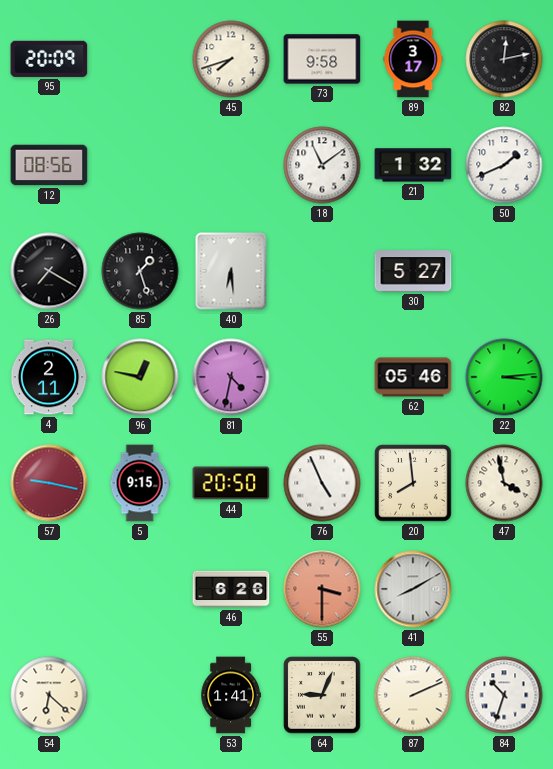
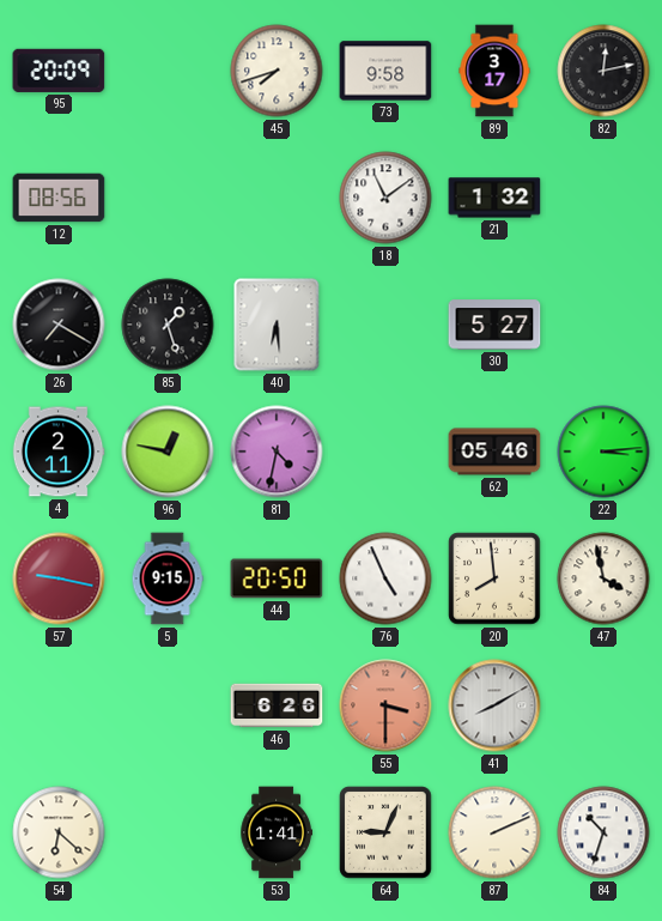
50: 1:41 -> none
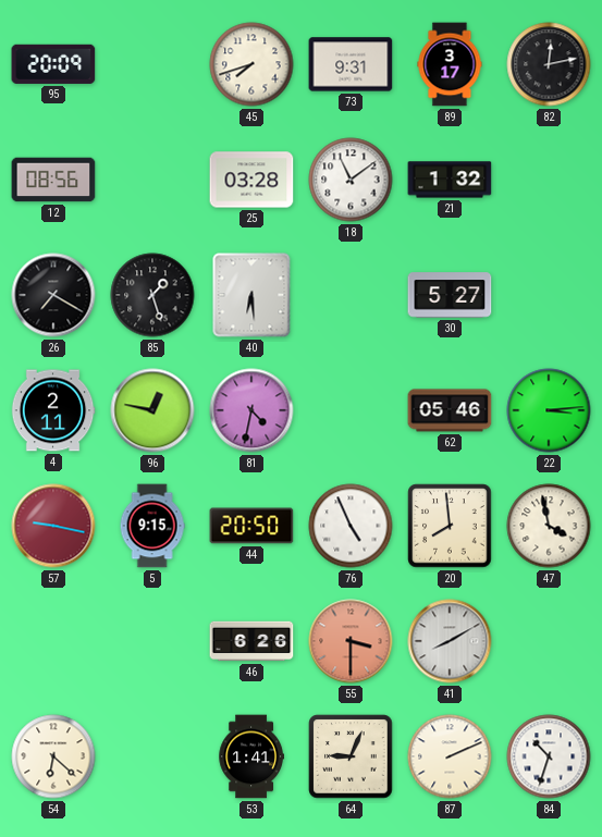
73: 9:58 -> 9:31
25: none -> 03:28
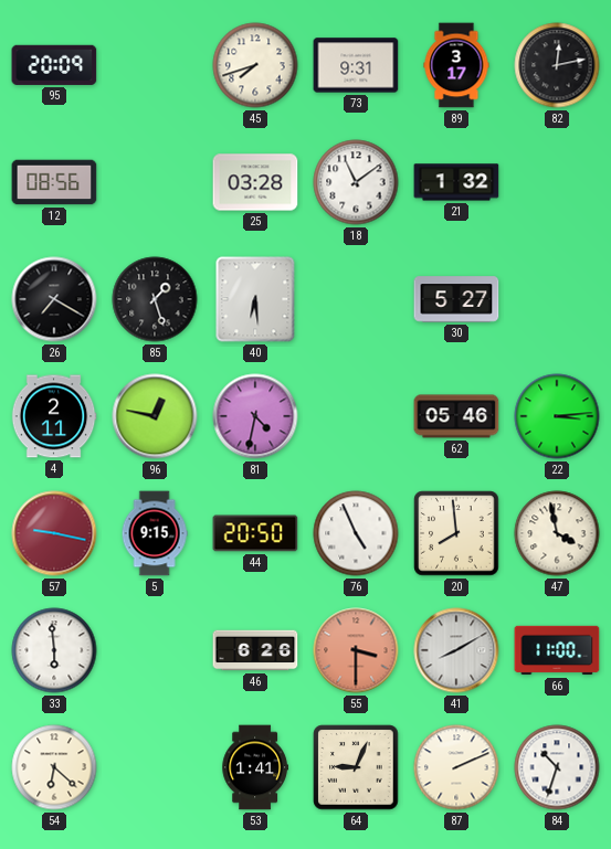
33: none -> 5:59
66: none -> 11:00
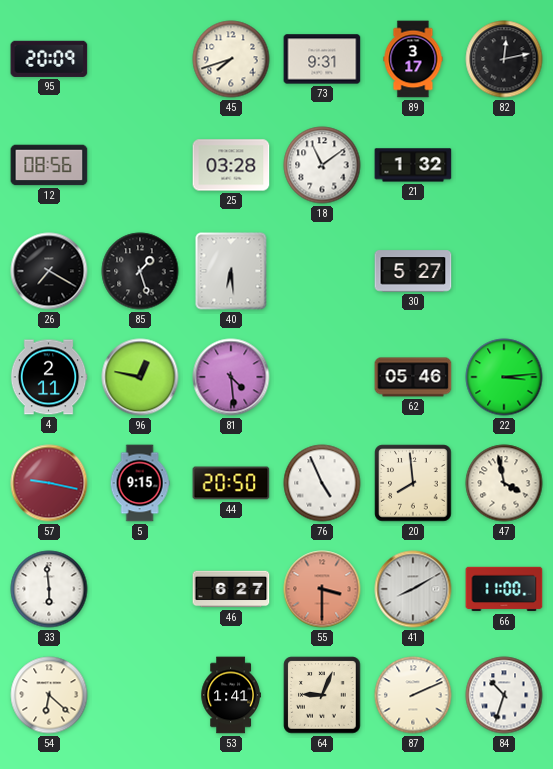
81: 4:32 -> 4:29
46: 6:26 -> 6:27
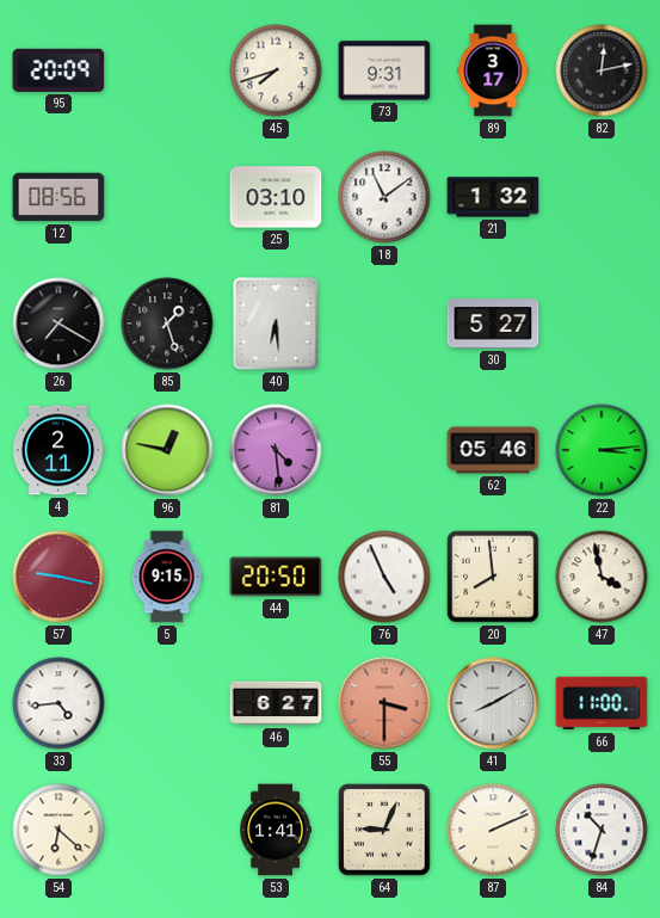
25: 03:28 -> 03:10
33: 5:59 -> 4:44
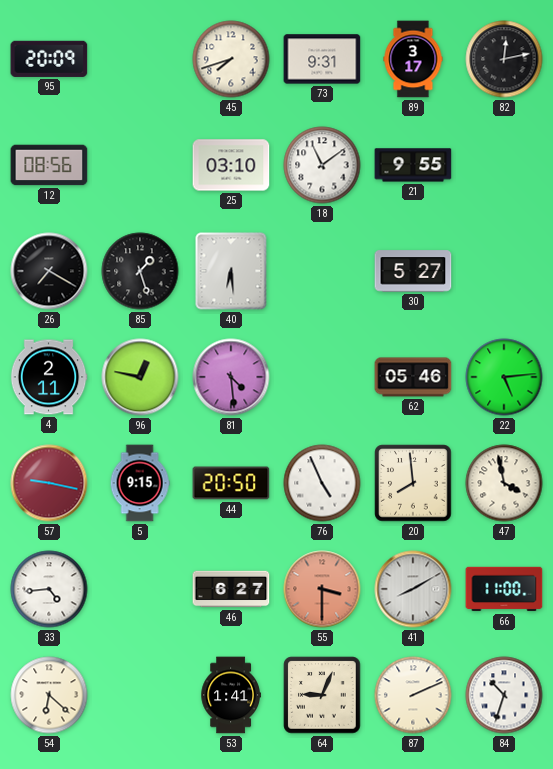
21: 1:32 -> 9:55
22: 3:14 -> 5:14
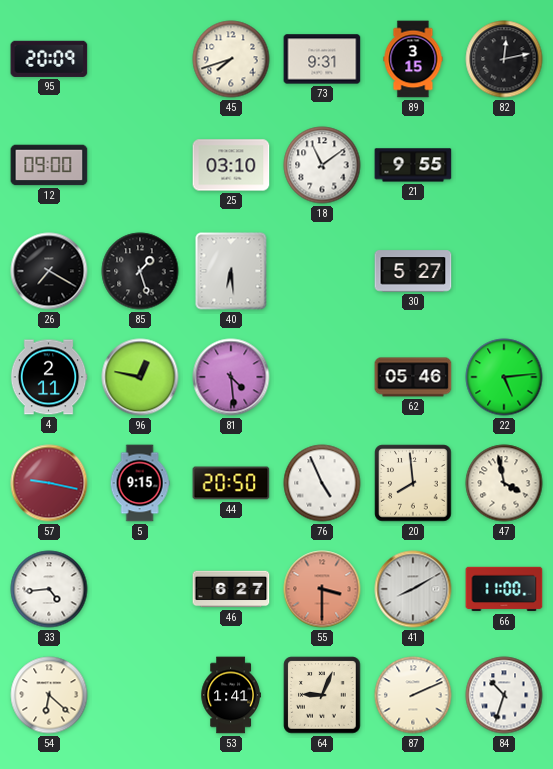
89: 3:17 -> 3:15
12: 08:56 -> 09:00
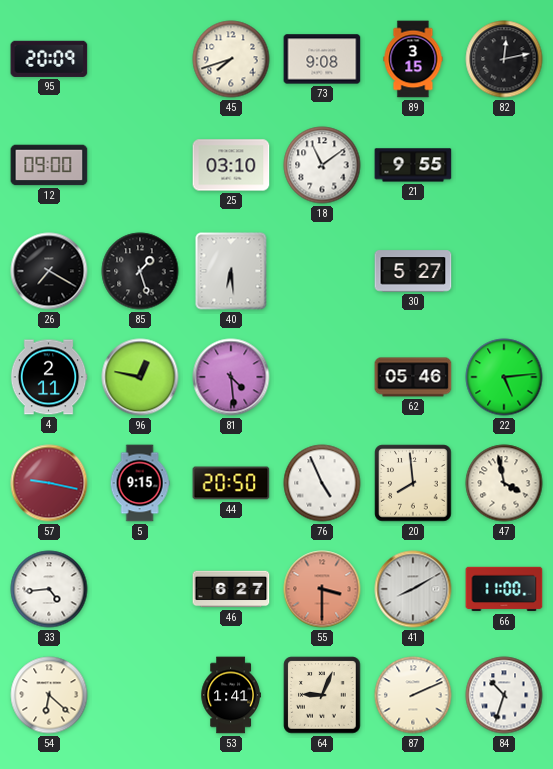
73: 9:31 -> 9:08
